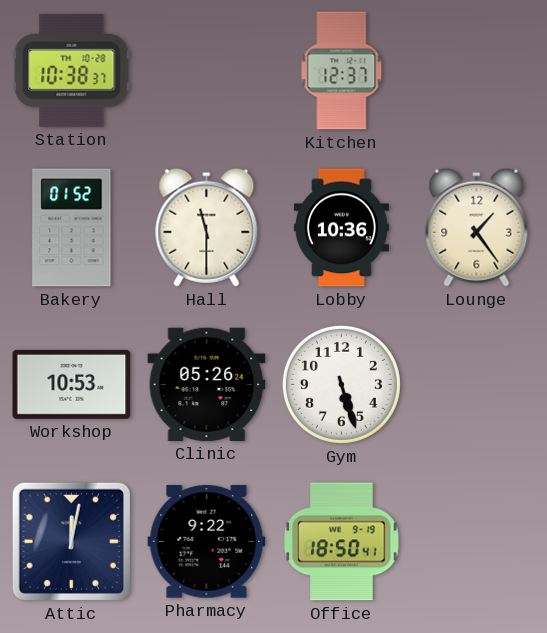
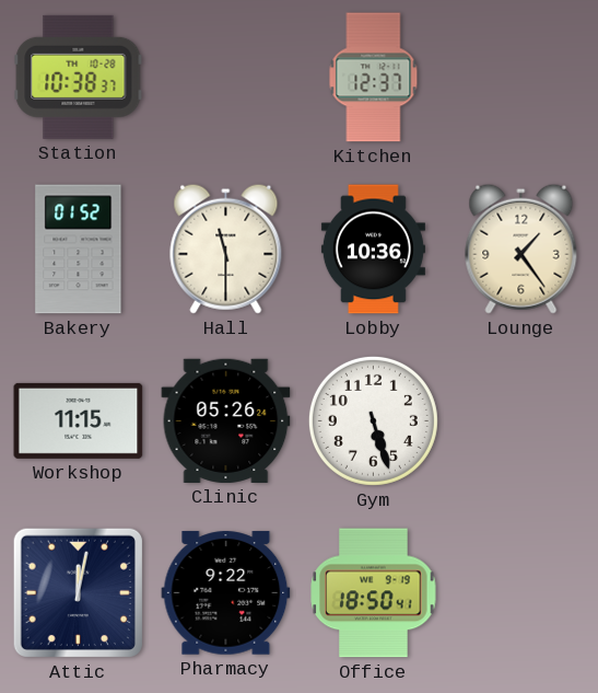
Workshop: 10:53 -> 11:15
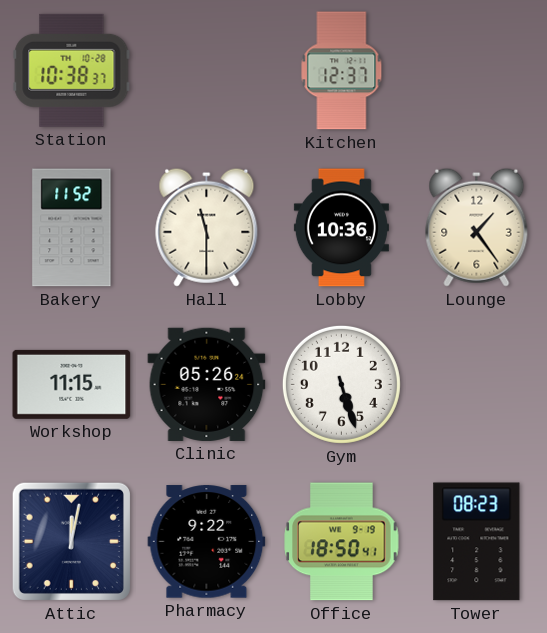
Bakery: 01:52 -> 11:52
Tower: none -> 08:23
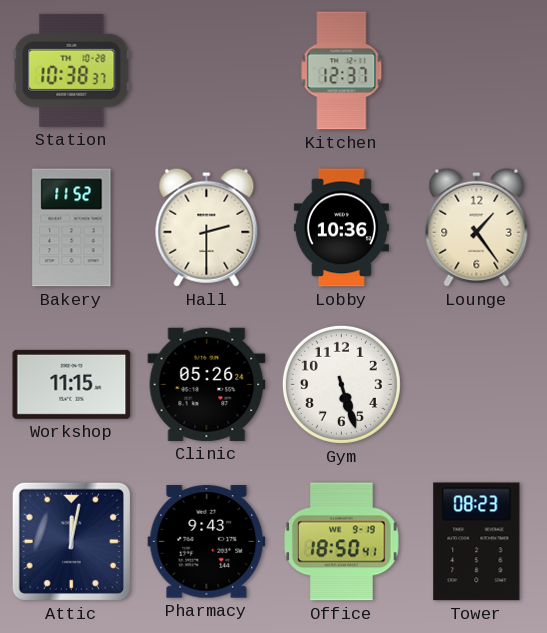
Hall: 11:30 -> 2:30
Pharmacy: 9:22 -> 9:43
